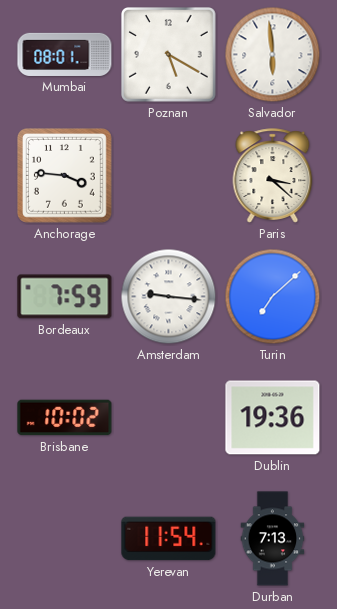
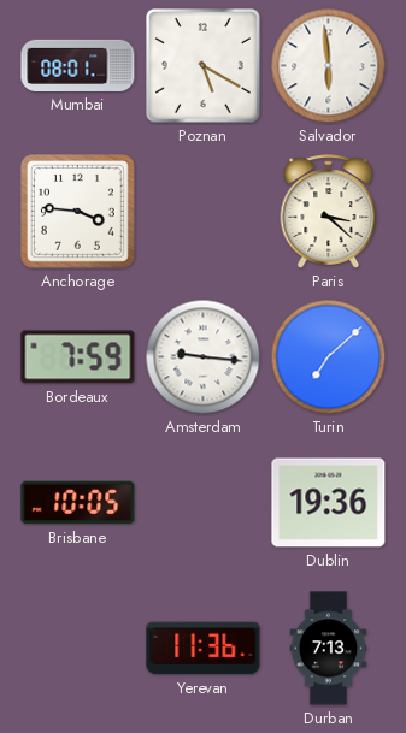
Brisbane: 10:02 -> 10:05
Yerevan: 11:54 -> 11:36
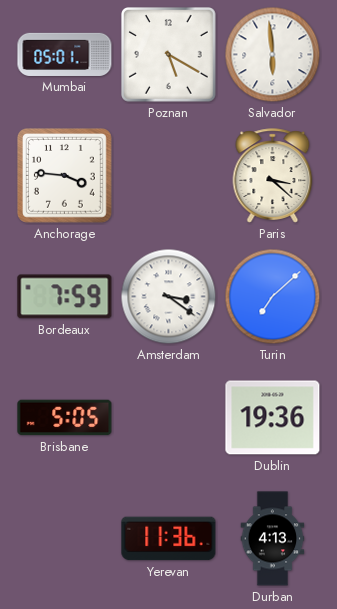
Mumbai: 08:01 -> 05:01
Amsterdam: 9:16 -> 3:21
Brisbane: 10:05 -> 5:05
Durban: 7:13 -> 4:13
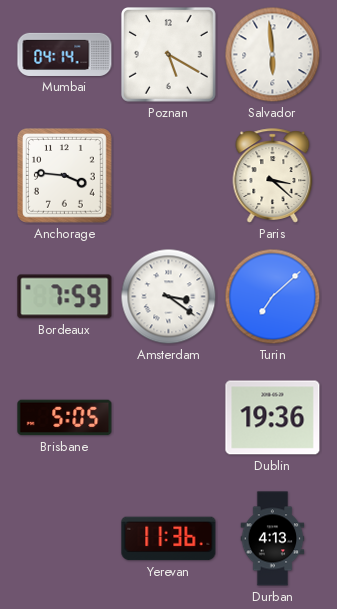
Mumbai: 05:01 -> 04:14
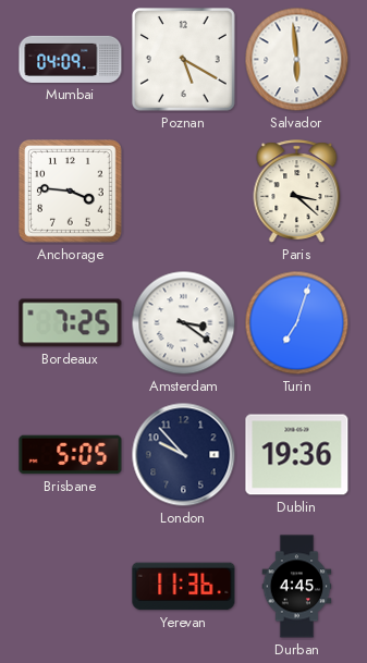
Mumbai: 04:14 -> 04:09
Bordeaux: 7:59 -> 7:25
Turin: 7:08 -> 7:03
London: none -> 9:53
Durban: 4:13 -> 4:45
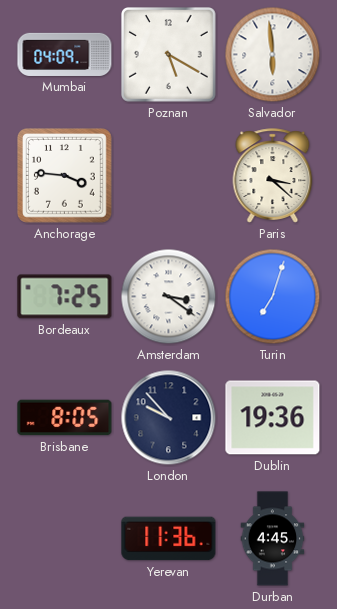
Brisbane: 5:05 -> 8:05
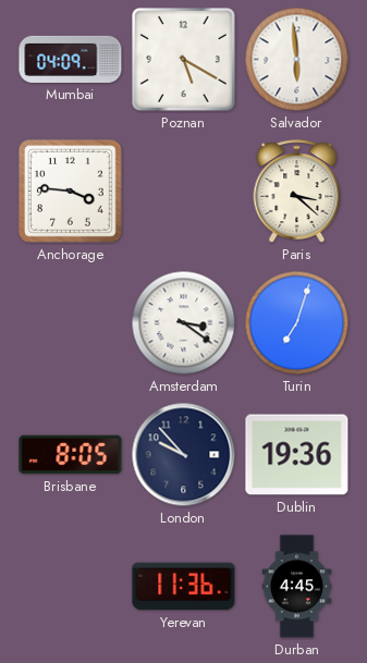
Bordeaux: 7:25 -> none
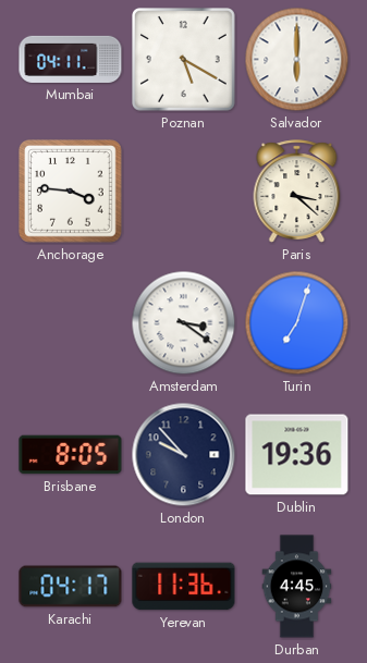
Mumbai: 04:09 -> 04:11
Salvador: 5:59 -> 6:00
Karachi: none -> 04:17
